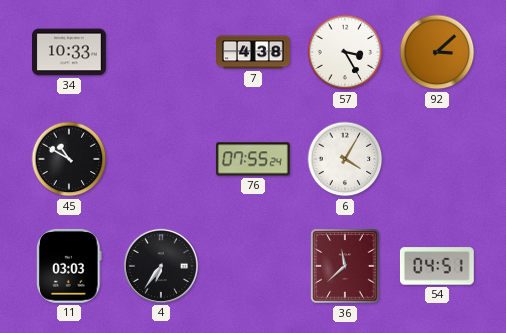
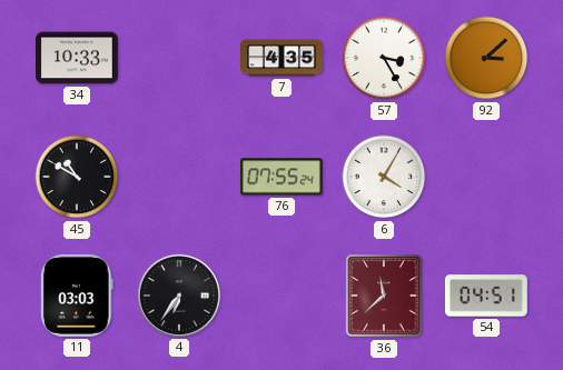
7: 4:38 -> 4:35
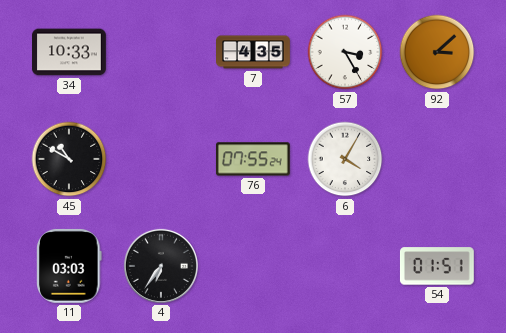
36: 11:38 -> none
54: 04:51 -> 01:51
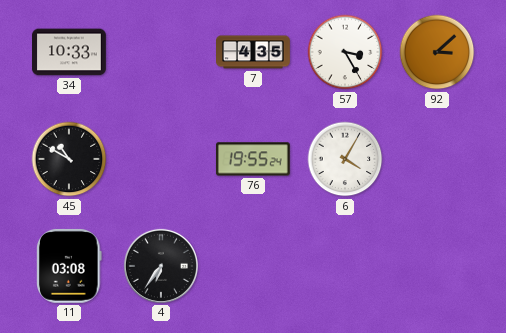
76: 07:55 -> 19:55
11: 03:03 -> 03:08
54: 01:51 -> none
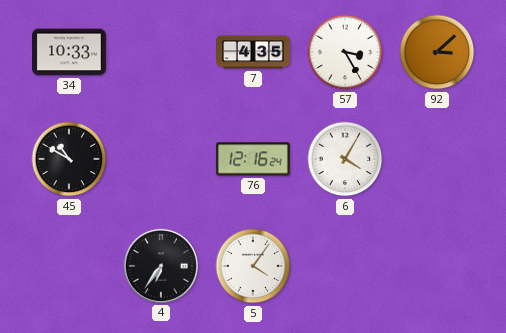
76: 19:55 -> 12:16
11: 03:08 -> none
5: none -> 4:06
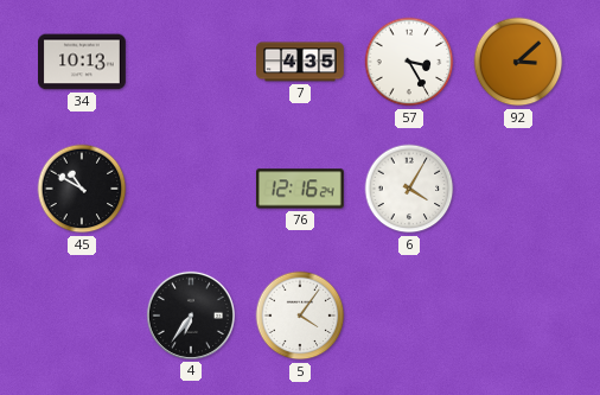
34: 10:33 -> 10:13
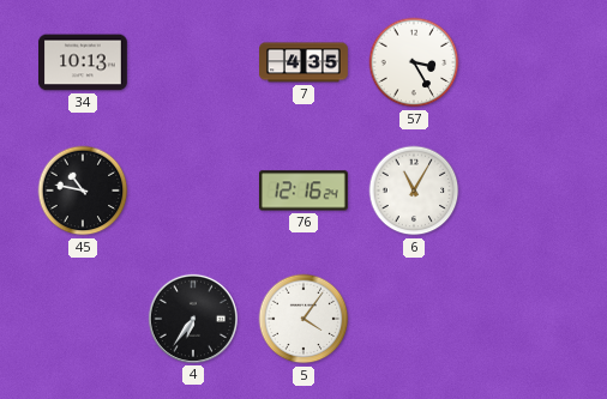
92: 3:08 -> none
45: 10:50 -> 10:47
6: 4:05 -> 11:05
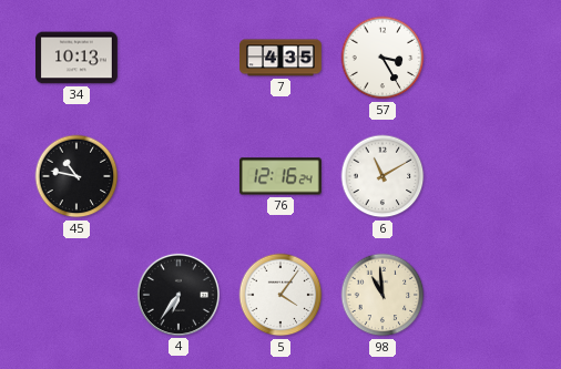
6: 11:05 -> 11:10
98: none -> 10:59
